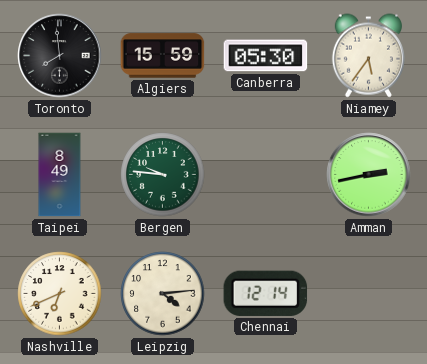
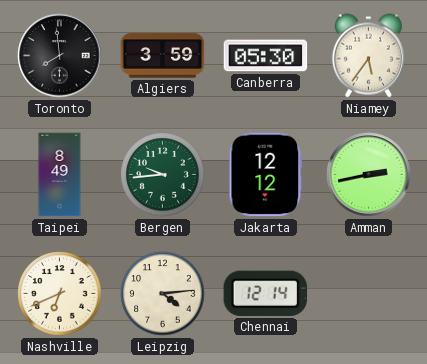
Algiers: 15:59 -> 3:59
Bergen: 9:46 -> 9:44
Jakarta: none -> 12:12
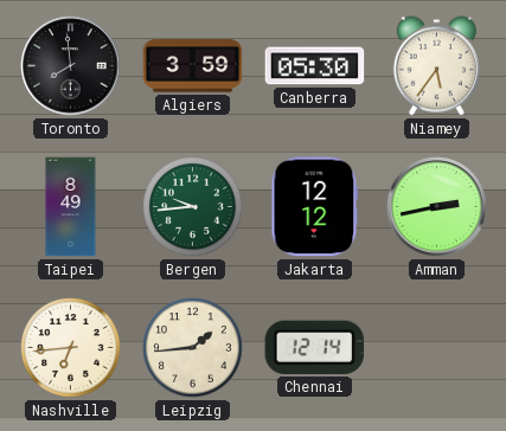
Nashville: 6:41 -> 6:44
Leipzig: 4:14 -> 1:44
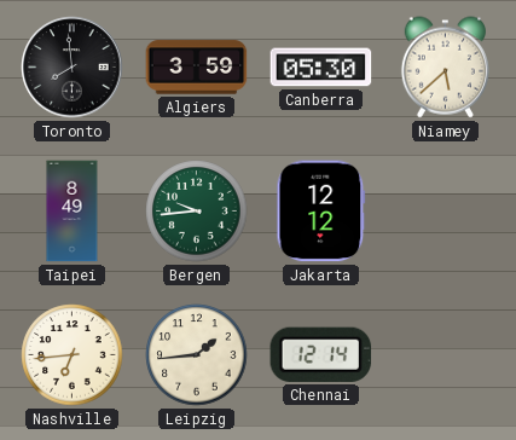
Niamey: 5:36 -> 5:38
Amman: 2:43 -> none
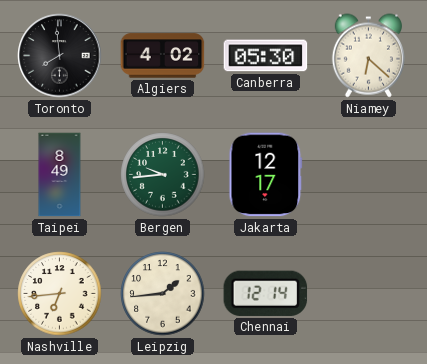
Algiers: 3:59 -> 4:02
Niamey: 5:38 -> 6:22
Jakarta: 12:12 -> 12:17
